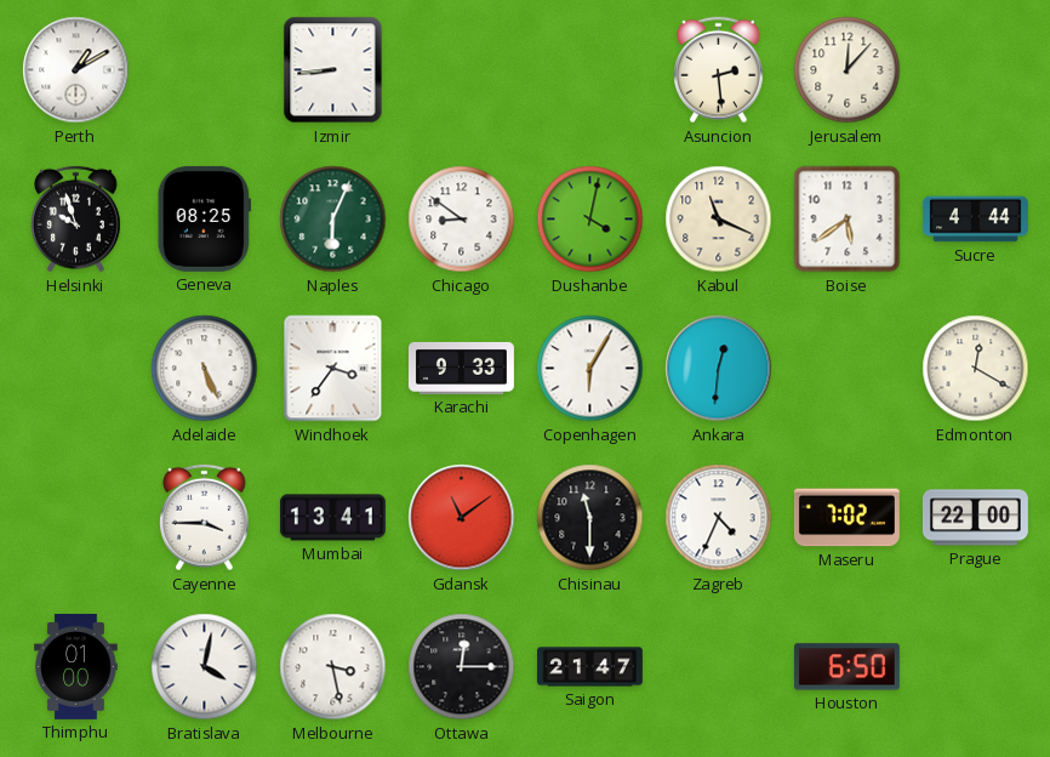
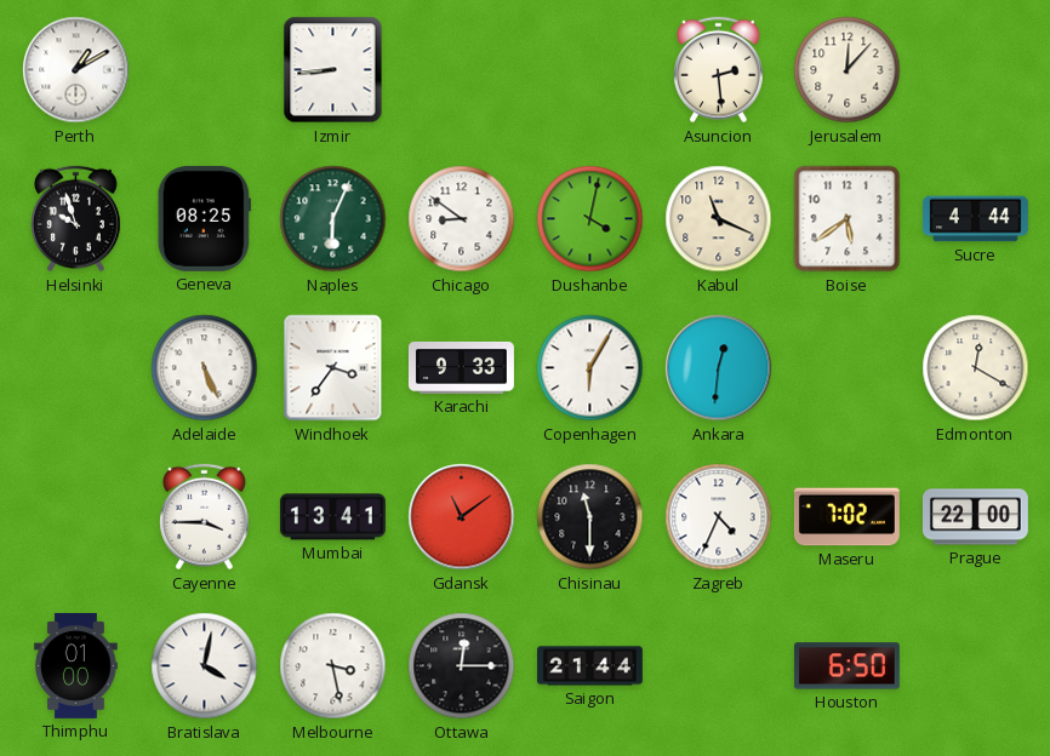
Saigon: 21:47 -> 21:44
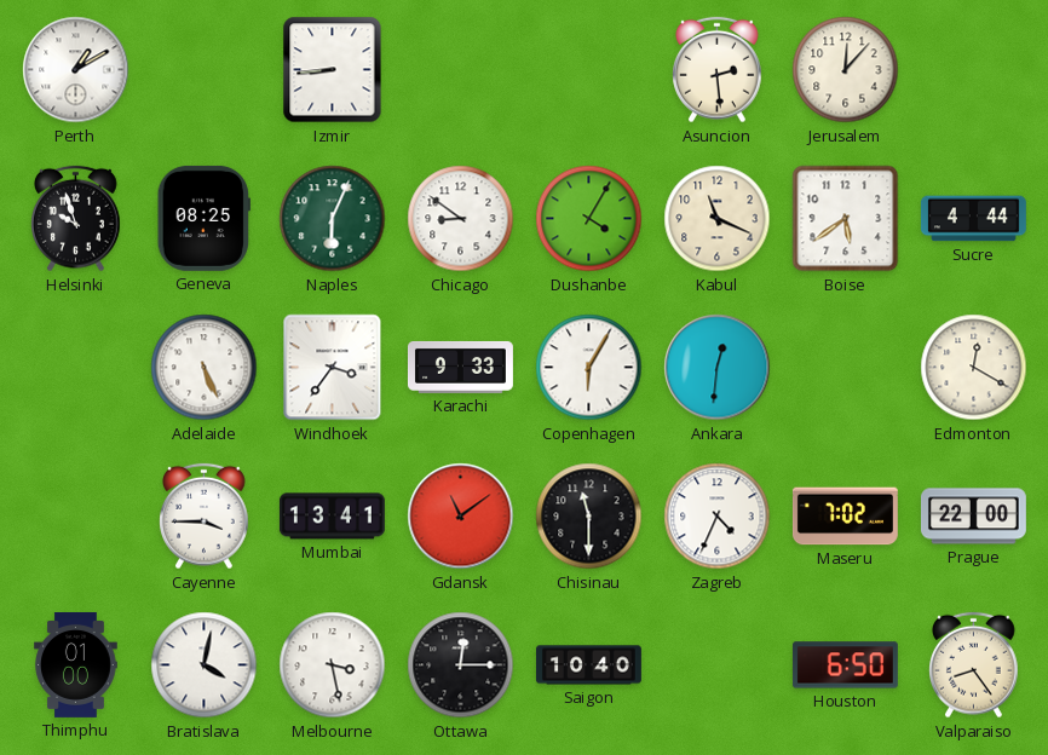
Dushanbe: 4:02 -> 4:05
Saigon: 21:44 -> 10:40
Valparaiso: none -> 8:24
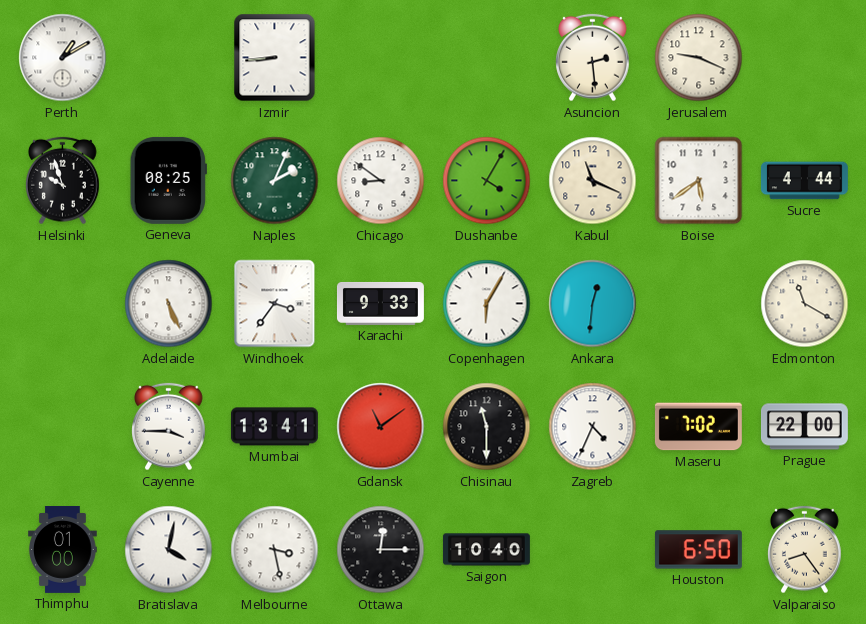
Jerusalem: 12:07 -> 9:19
Naples: 6:04 -> 2:04
Edmonton: 12:20 -> 11:20
